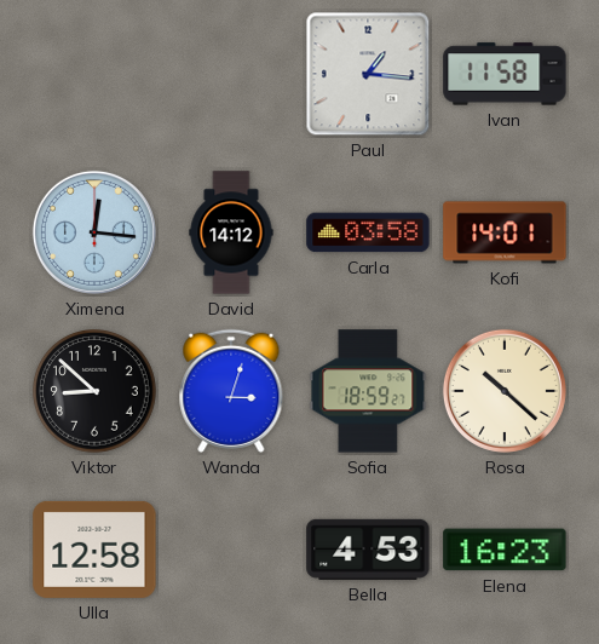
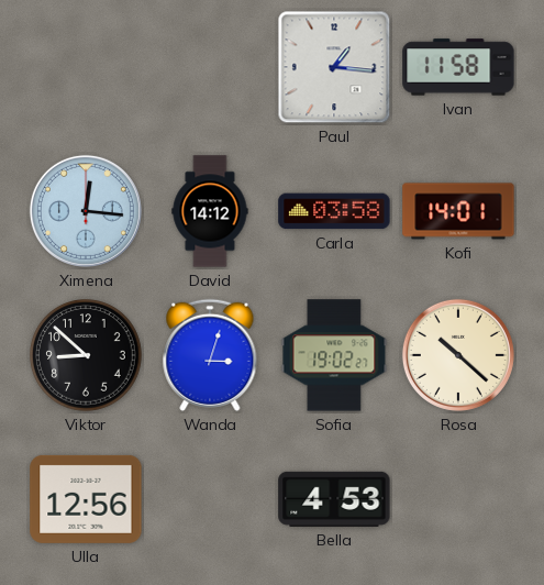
Sofia: 18:59 -> 19:02
Ulla: 12:58 -> 12:56
Elena: 16:23 -> none
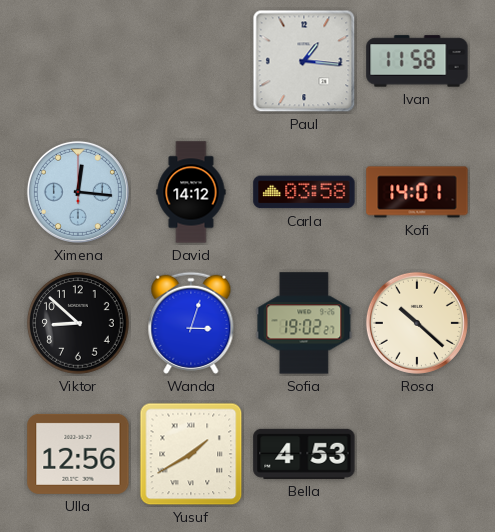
Yusuf: none -> 1:40
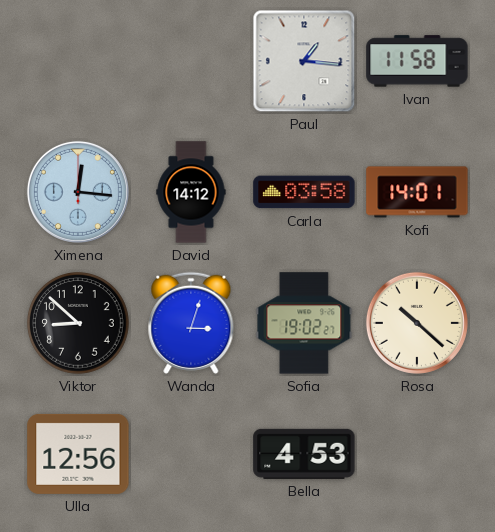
Yusuf: 1:40 -> none
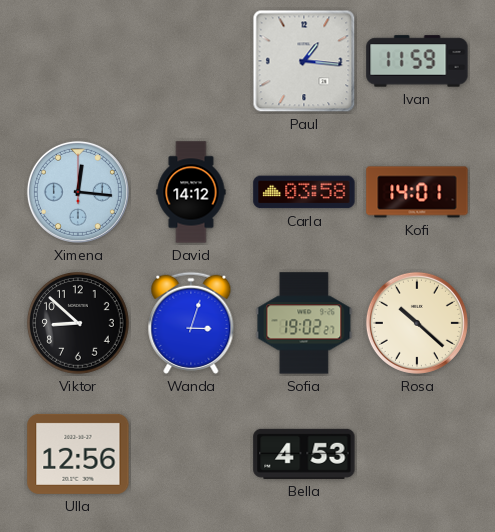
Ivan: 11:58 -> 11:59
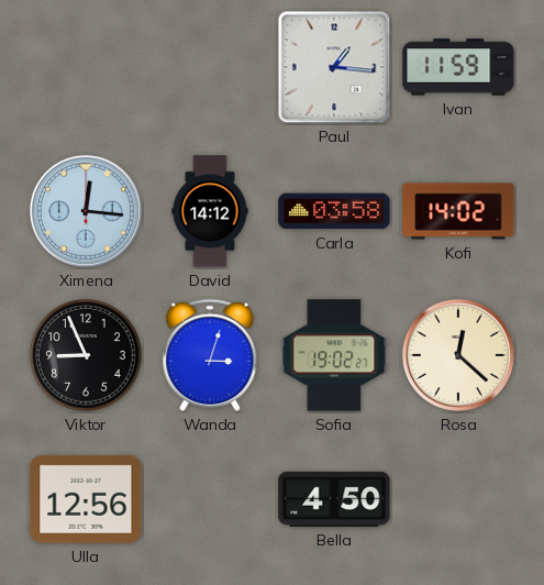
Kofi: 14:01 -> 14:02
Viktor: 8:52 -> 8:56
Rosa: 10:22 -> 12:22
Bella: 4:53 -> 4:50
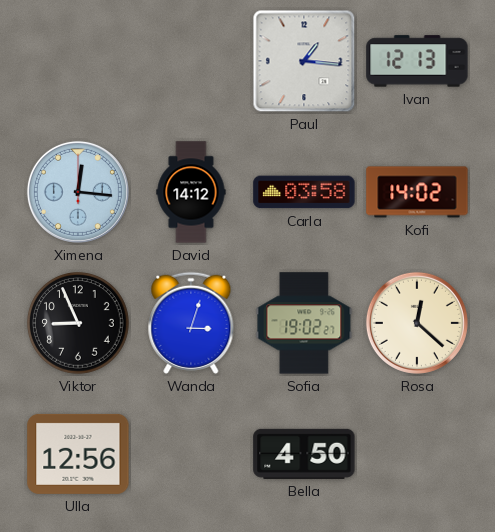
Ivan: 11:59 -> 12:13
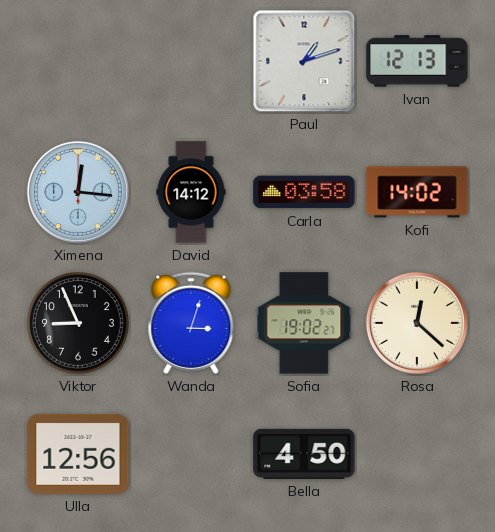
Paul: 1:16 -> 1:12
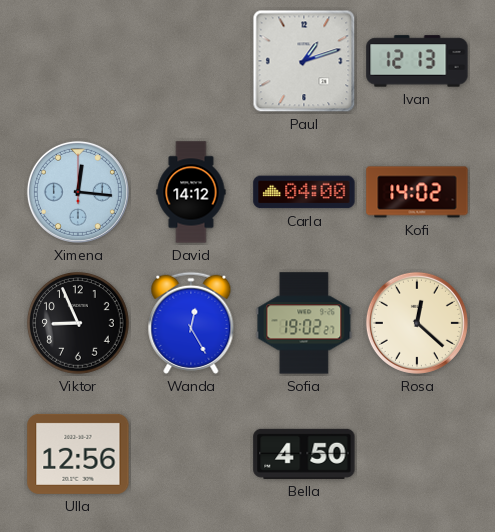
Carla: 03:58 -> 04:00
Wanda: 3:03 -> 12:25
